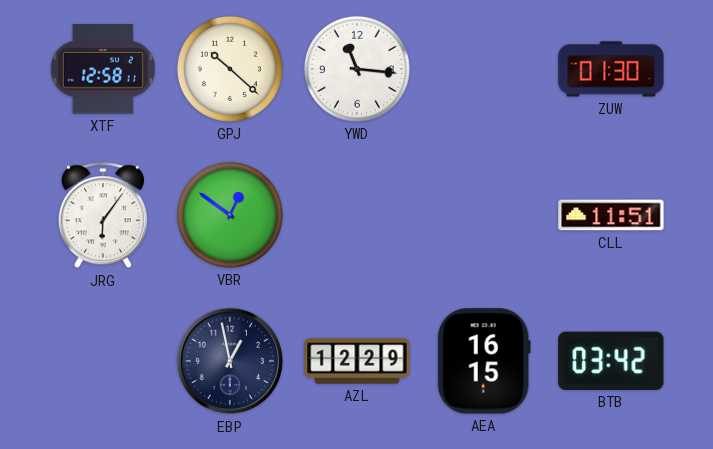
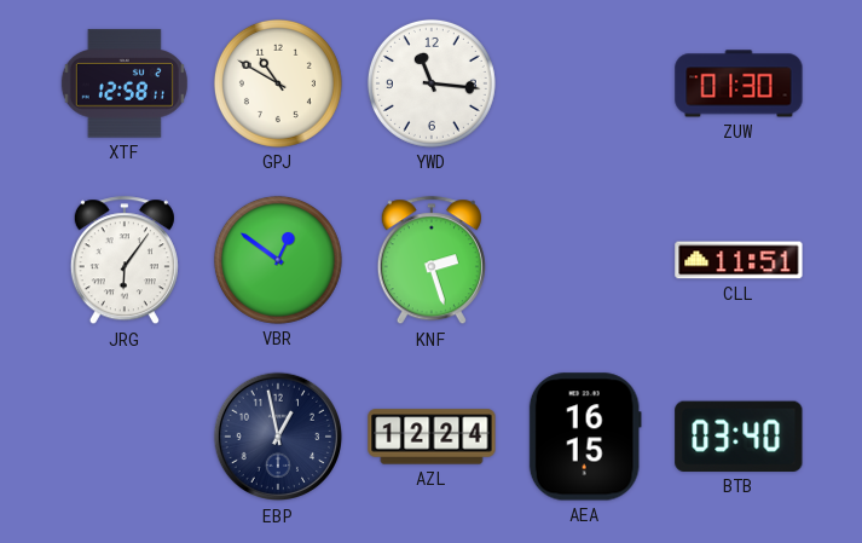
GPJ: 10:22 -> 10:50
KNF: none -> 2:27
AZL: 12:29 -> 12:24
BTB: 03:42 -> 03:40
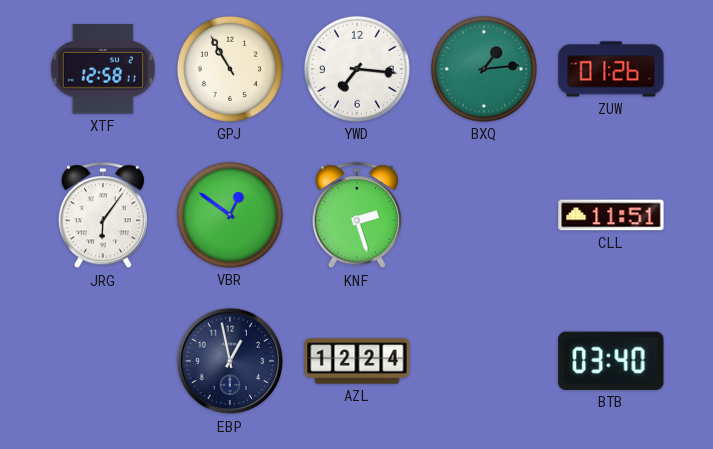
GPJ: 10:50 -> 10:55
YWD: 11:16 -> 7:16
BXQ: none -> 1:14
ZUW: 01:30 -> 01:26
AEA: 16:15 -> none
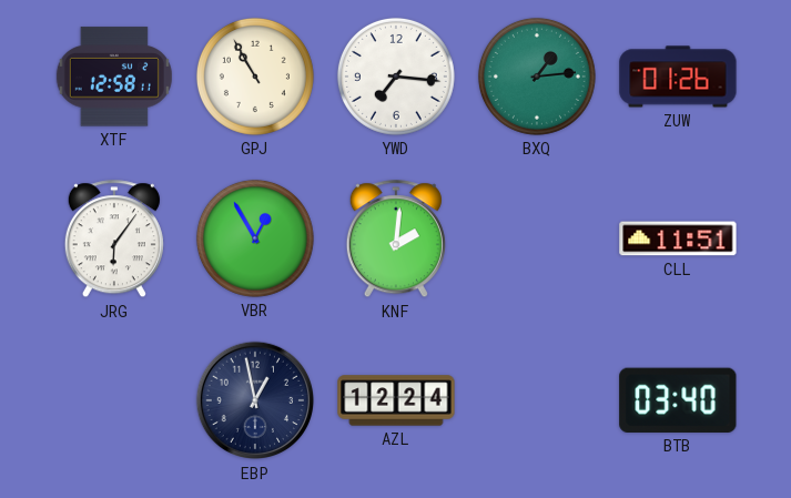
VBR: 12:51 -> 12:55
KNF: 2:27 -> 2:01
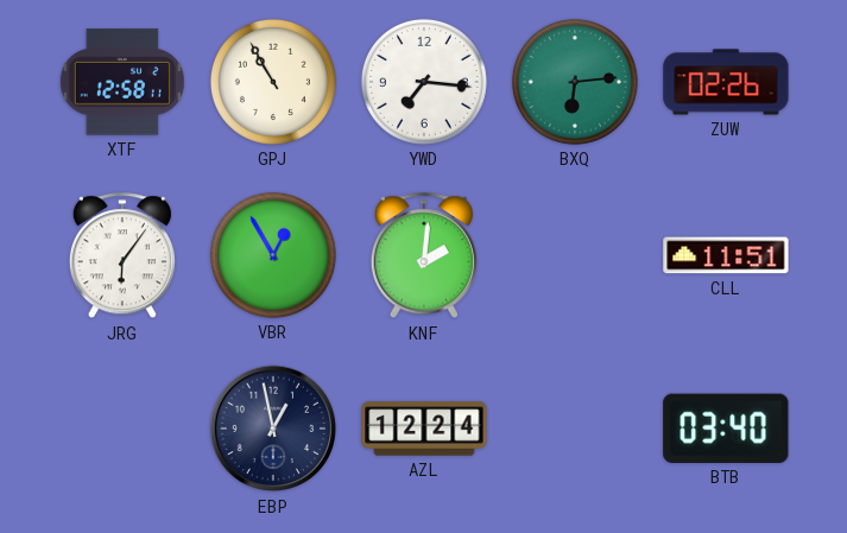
BXQ: 1:14 -> 6:14
ZUW: 01:26 -> 02:26
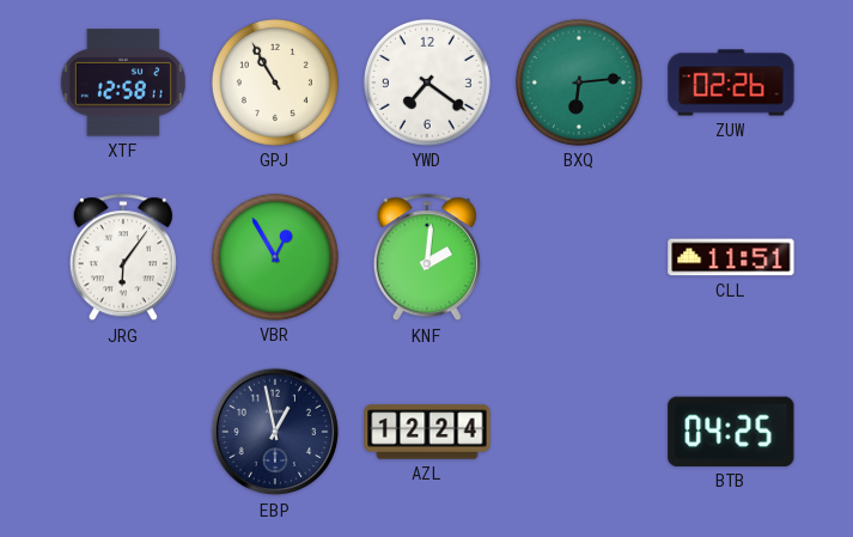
YWD: 7:16 -> 7:21
BTB: 03:40 -> 04:25
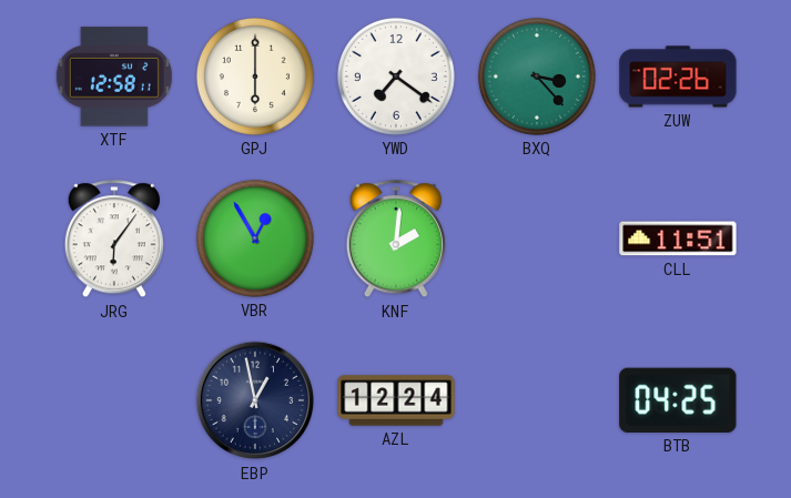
GPJ: 10:55 -> 6:00
BXQ: 6:14 -> 3:23
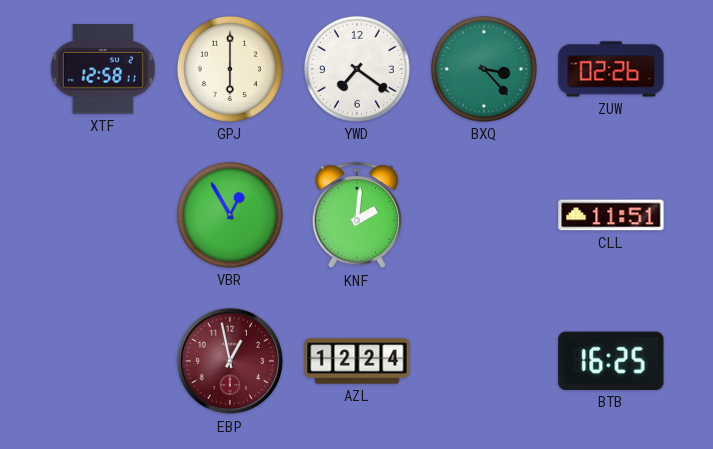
JRG: 6:06 -> none
EBP dial: navy -> burgundy
BTB: 04:25 -> 16:25
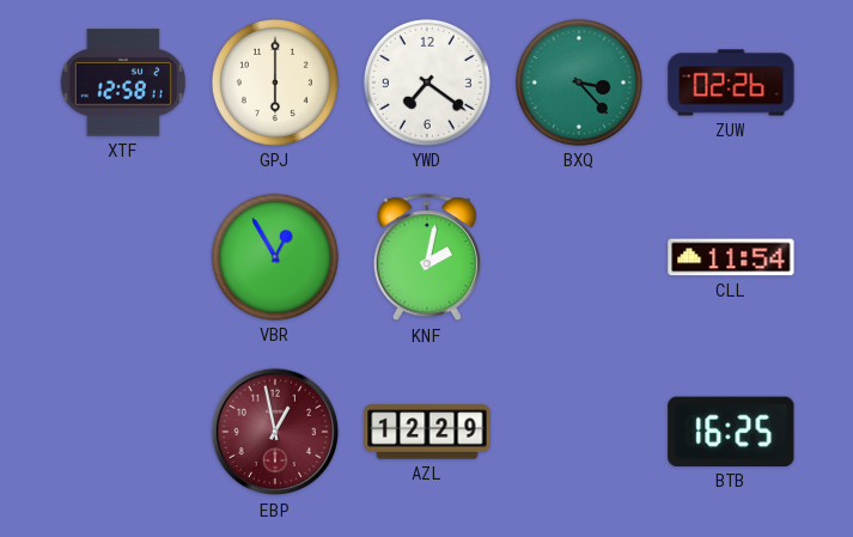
KNF: 2:01 -> 2:02
CLL: 11:51 -> 11:54
AZL: 12:24 -> 12:29
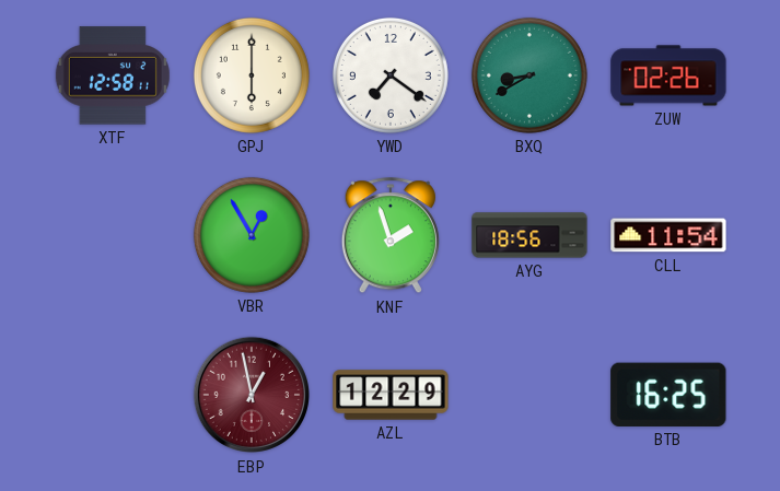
BXQ: 3:23 -> 8:40
KNF: 2:02 -> 1:57
AYG: none -> 18:56
